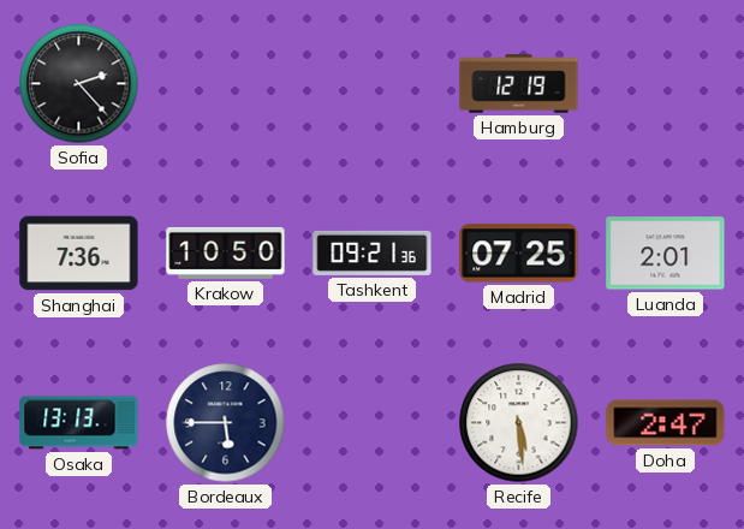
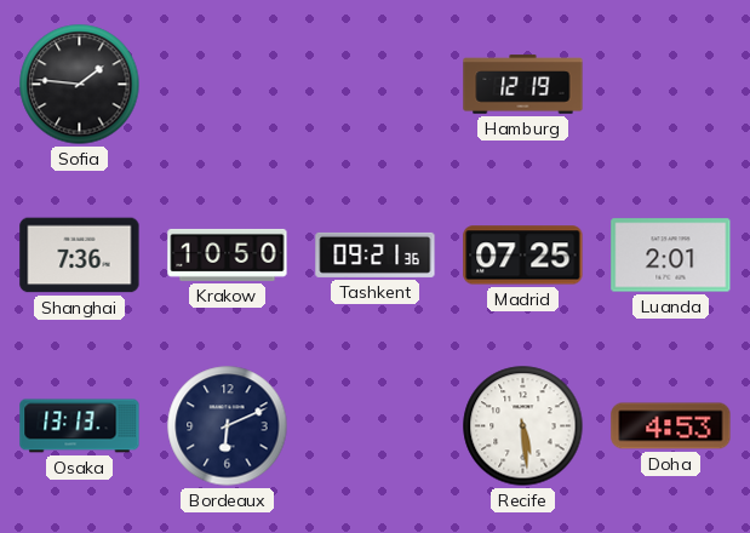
Sofia: 2:23 -> 1:46
Bordeaux: 5:45 -> 6:11
Doha: 2:47 -> 4:53
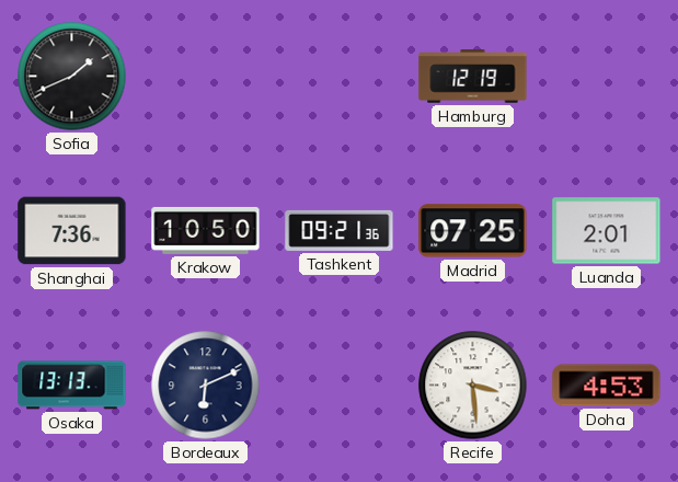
Sofia: 1:46 -> 1:41
Recife: 5:29 -> 3:29
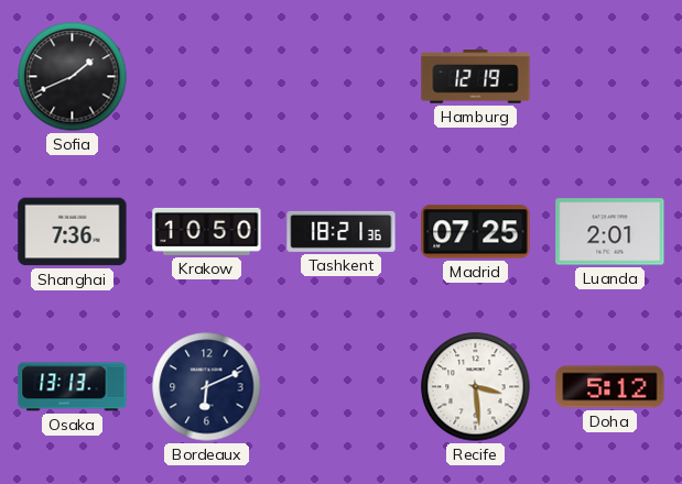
Tashkent: 09:21 -> 18:21
Doha: 4:53 -> 5:12
